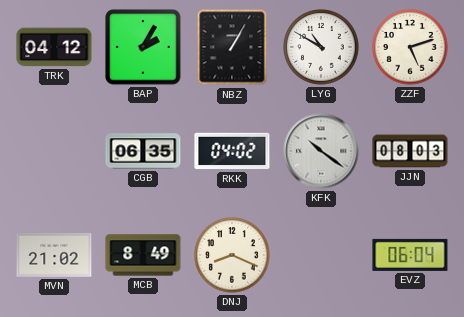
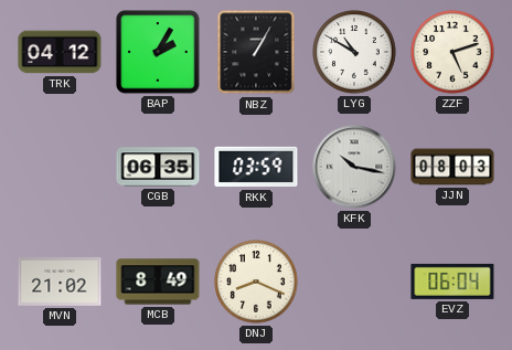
RKK: 04:02 -> 03:59
KFK: 10:21 -> 10:17
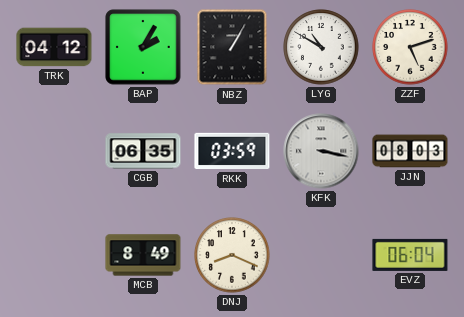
KFK: 10:17 -> 3:17
MVN: 21:02 -> none
